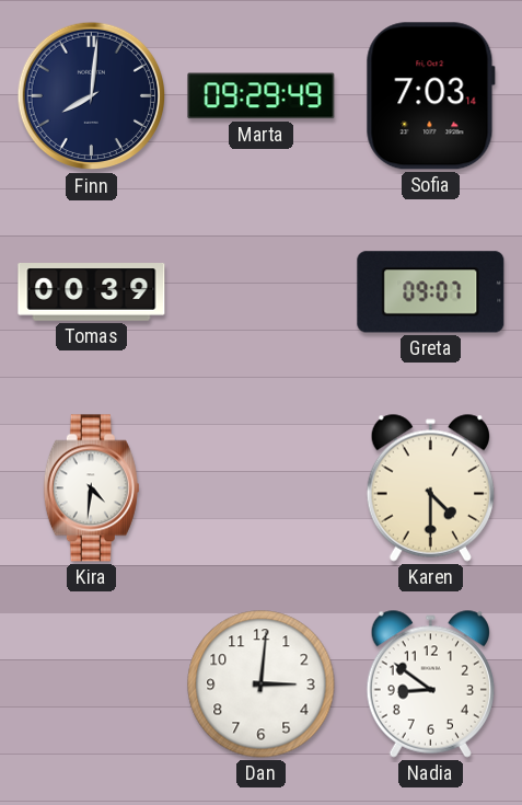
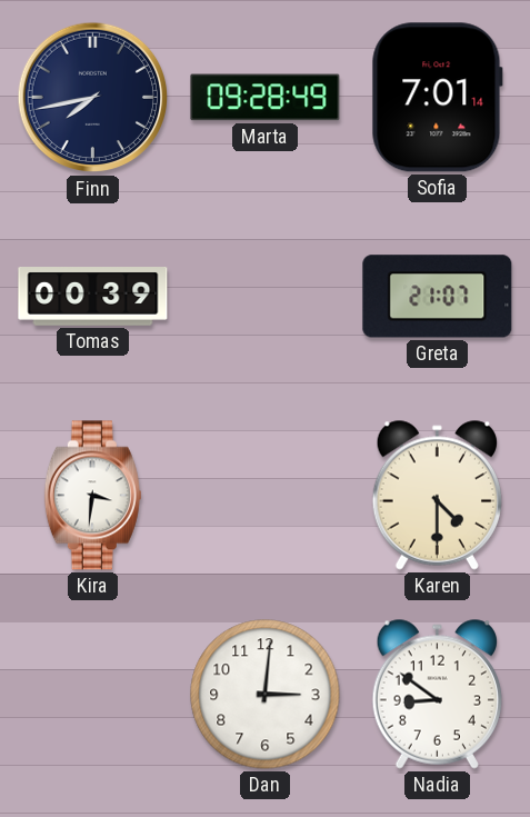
Finn: 8:01 -> 7:43
Marta: 09:29 -> 09:28
Sofia: 7:03 -> 7:01
Greta: 09:07 -> 21:07
Kira: 4:31 -> 3:31
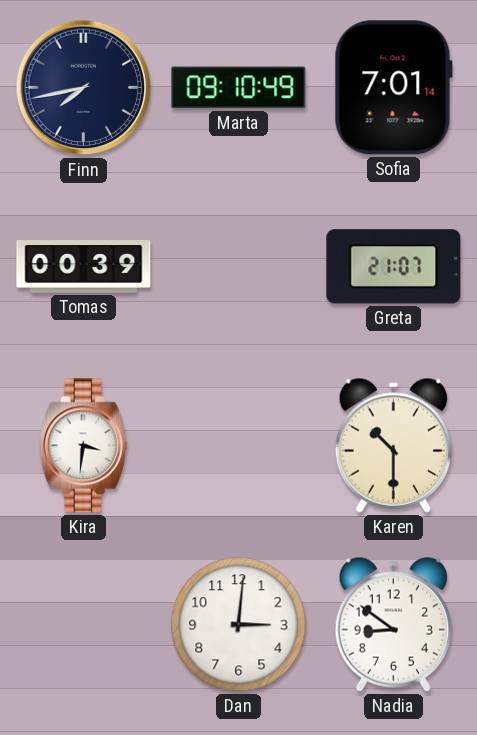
Marta: 09:28 -> 09:10
Karen: 4:30 -> 10:30
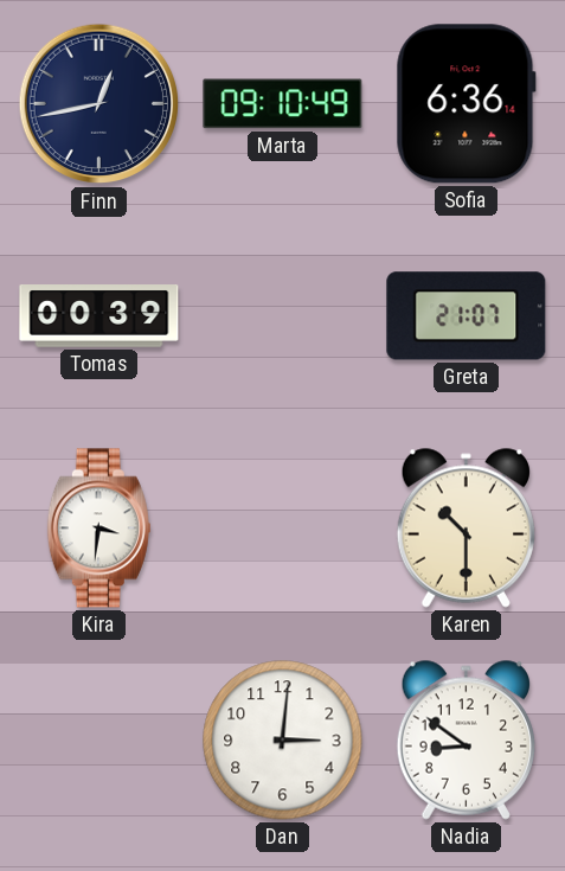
Finn: 7:43 -> 12:43
Sofia: 7:01 -> 6:36
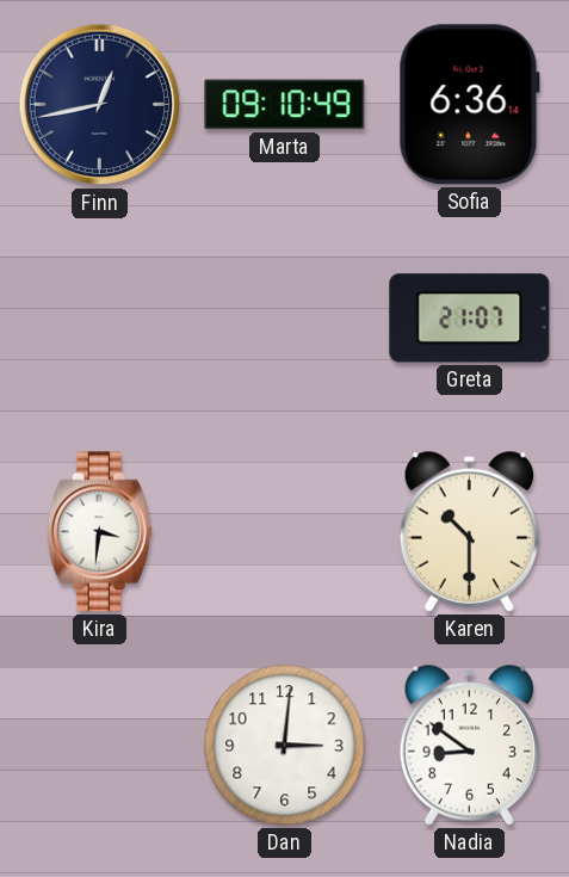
Tomas: 00:39 -> none
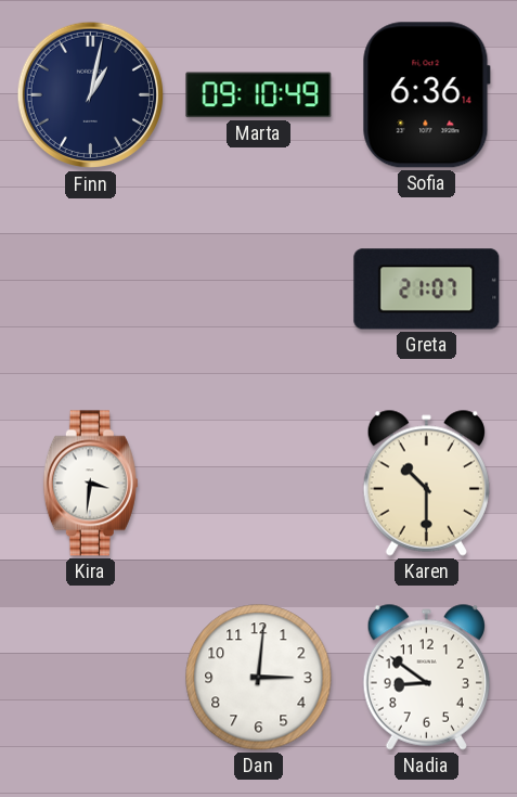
Finn: 12:43 -> 1:02
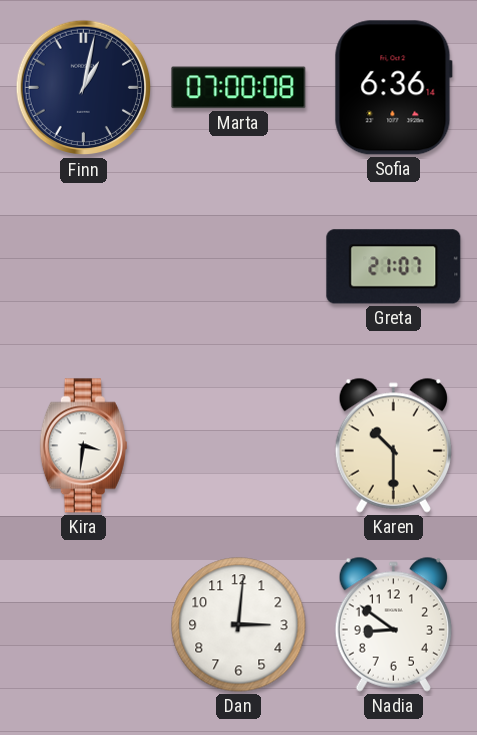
Marta: 09:10 -> 07:00
